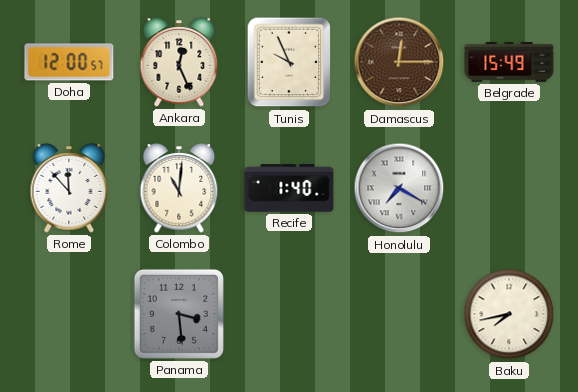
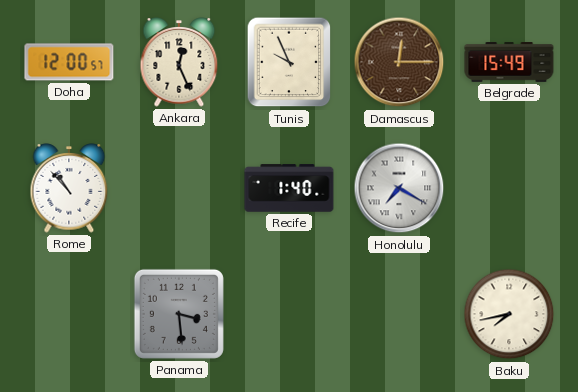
Rome: 11:53 -> 10:53
Colombo: 11:01 -> none
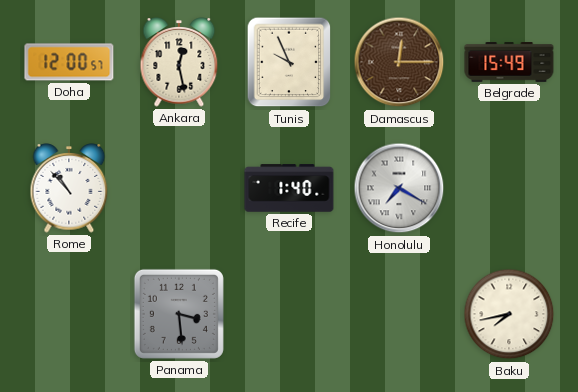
Ankara: 12:26 -> 12:28
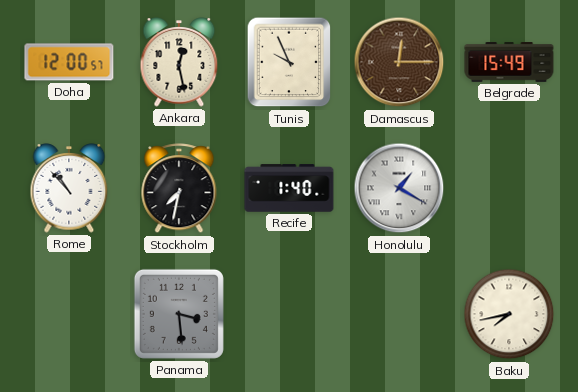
Stockholm: none -> 7:32
Honolulu: 7:20 -> 1:20
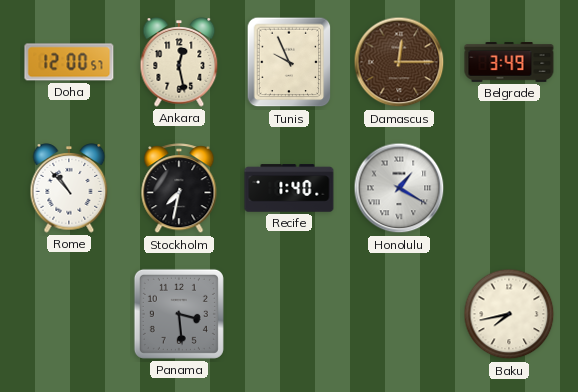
Belgrade: 15:49 -> 3:49
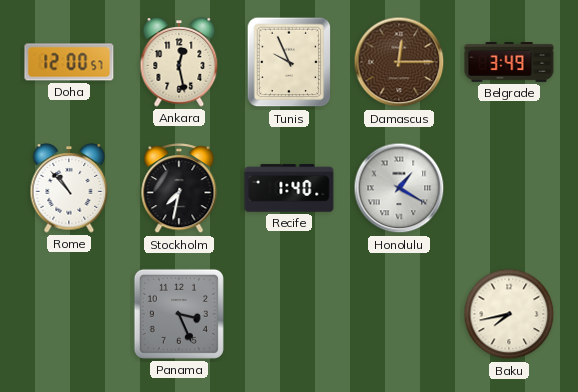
Panama: 3:29 -> 3:26
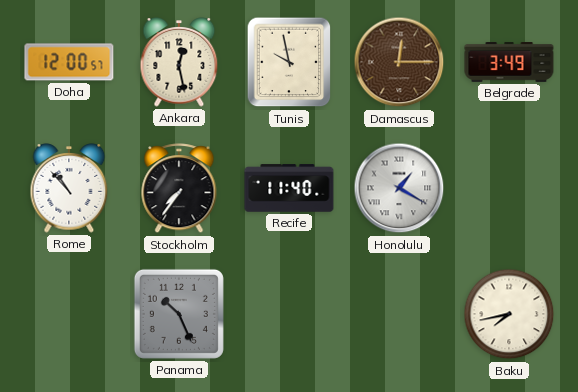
Tunis: 9:56 -> 9:58
Stockholm: 7:32 -> 7:36
Recife: 1:40 -> 11:40
Panama: 3:26 -> 10:26
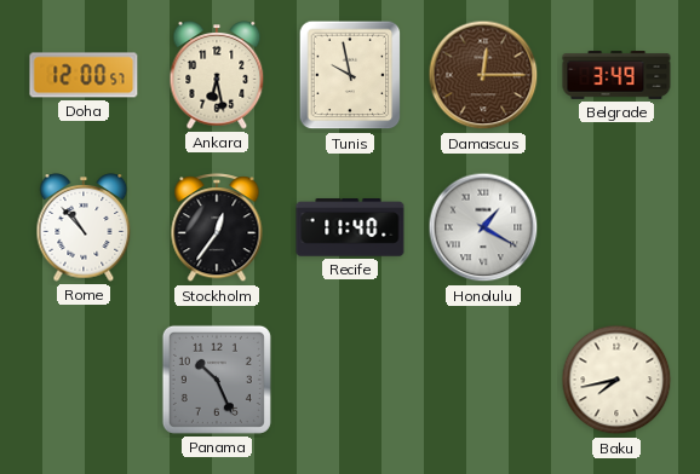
Ankara: 12:28 -> 6:28
Stockholm: 7:36 -> 12:36
